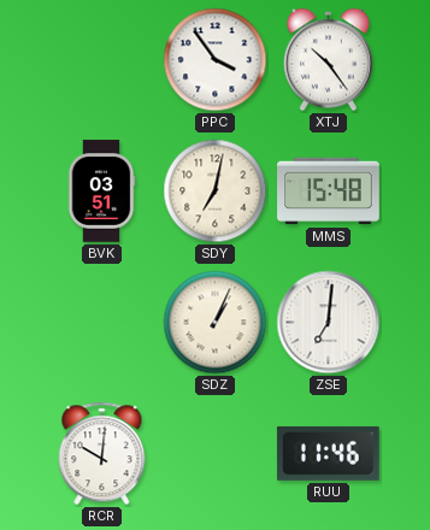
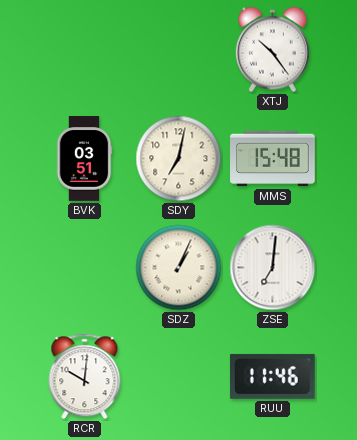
PPC: 3:54 -> none
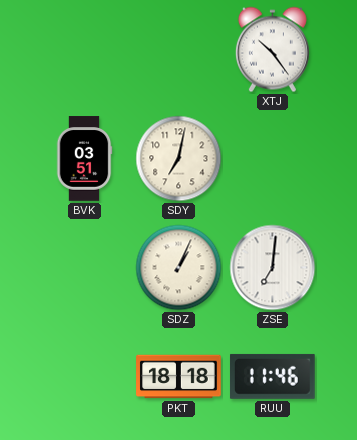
MMS: 15:48 -> none
RCR: 10:01 -> none
PKT: none -> 18:18
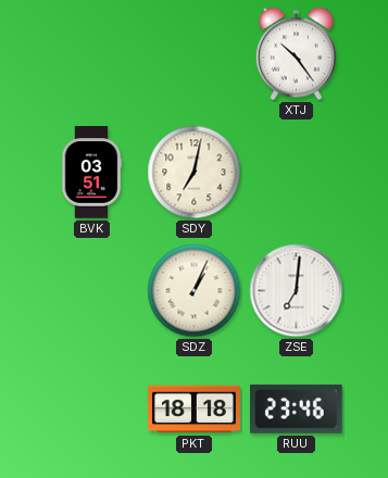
RUU: 11:46 -> 23:46
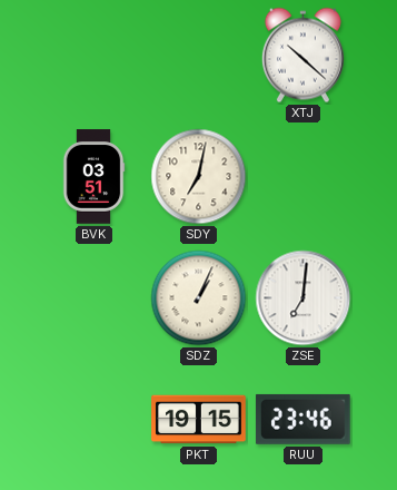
XTJ: 10:24 -> 10:22
PKT: 18:18 -> 19:15
